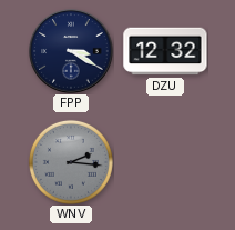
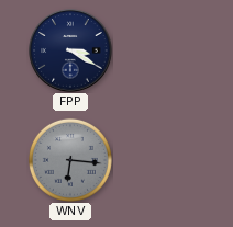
DZU: 12:32 -> none
WNV: 2:16 -> 6:16
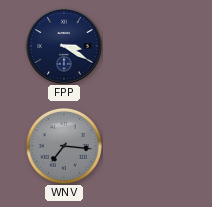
WNV: 6:16 -> 7:16
